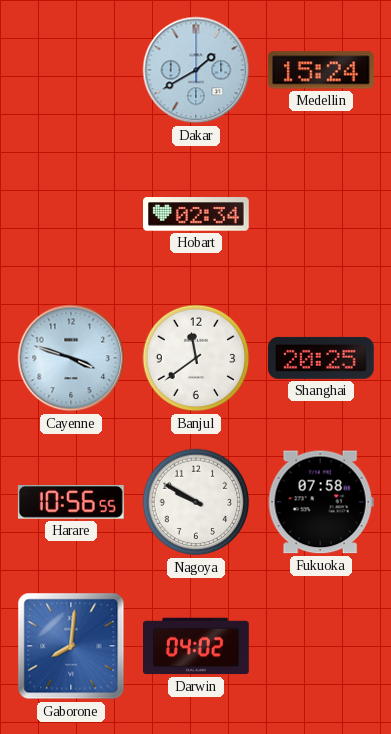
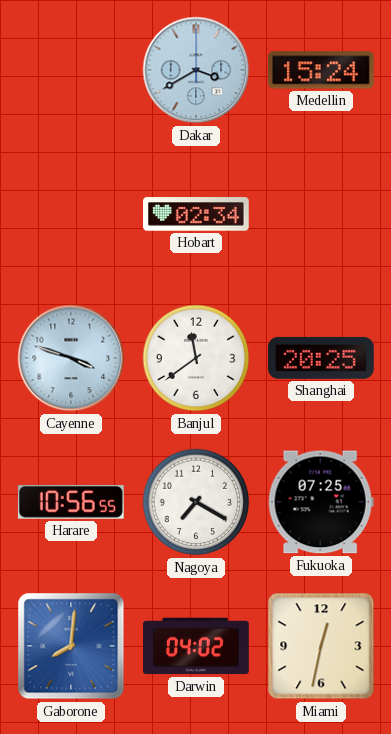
Dakar: 1:40 -> 3:40
Nagoya: 9:50 -> 7:20
Fukuoka: 07:58 -> 07:25
Miami: none -> 12:32
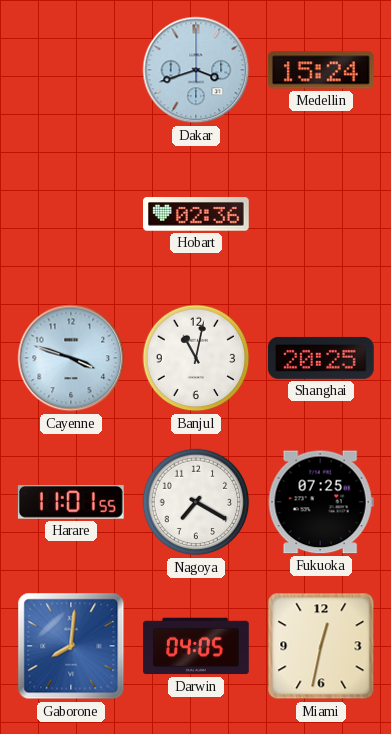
Dakar: 3:40 -> 3:42
Hobart: 02:34 -> 02:36
Banjul: 11:39 -> 11:02
Harare: 10:56 -> 11:01
Darwin: 04:02 -> 04:05
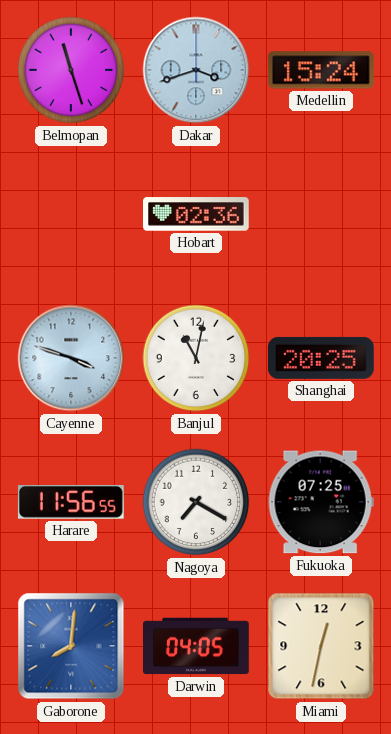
Belmopan: none -> 11:27
Harare: 11:01 -> 11:56
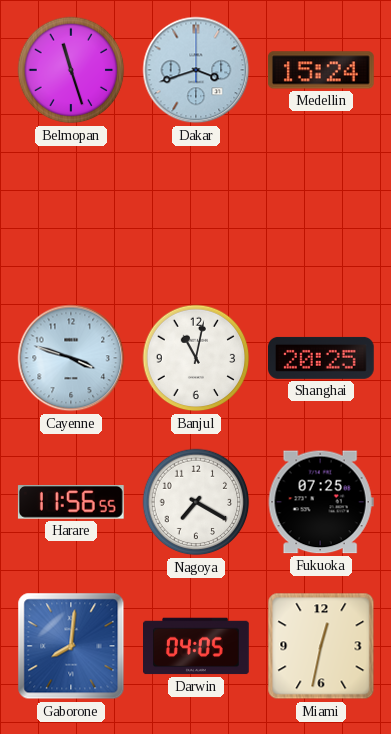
Hobart: 02:36 -> none
